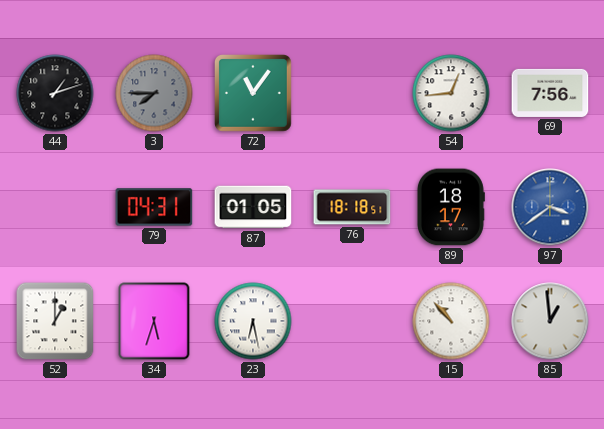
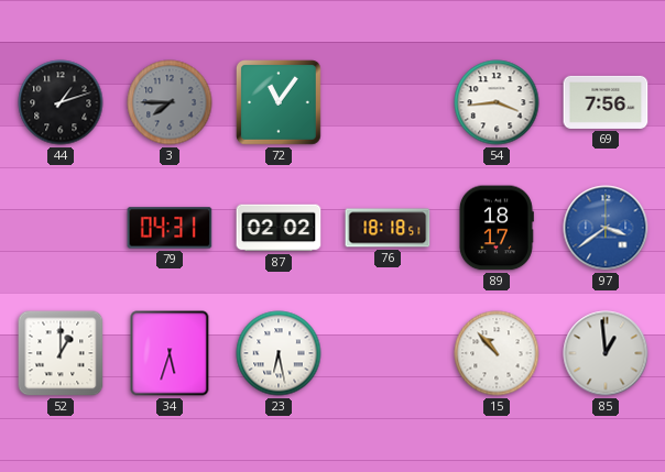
54: 12:44 -> 3:44
87: 01:05 -> 02:02
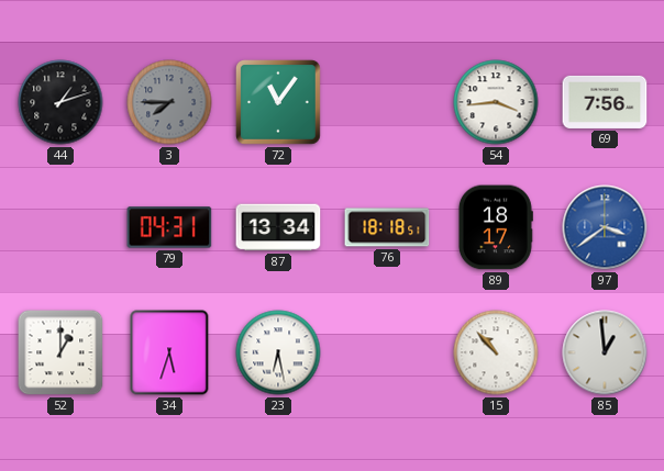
87: 02:02 -> 13:34
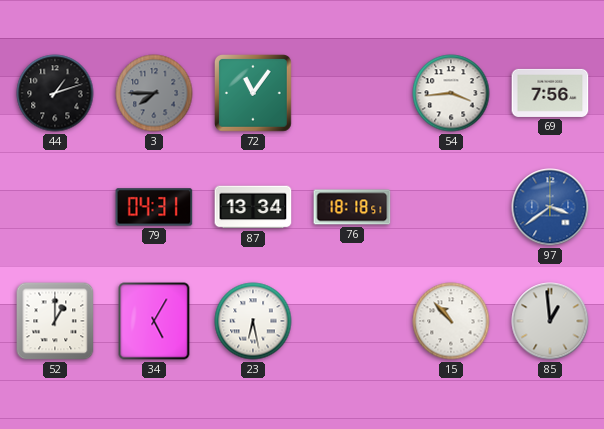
89: 18:17 -> none
34: 5:33 -> 5:05
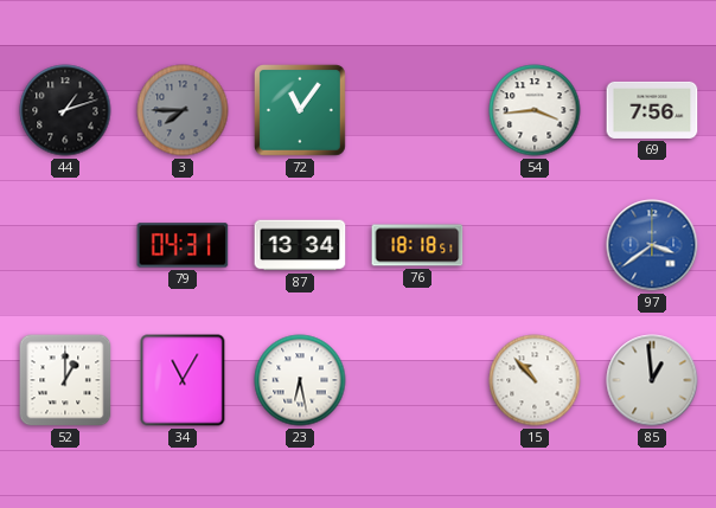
34: 5:05 -> 11:05
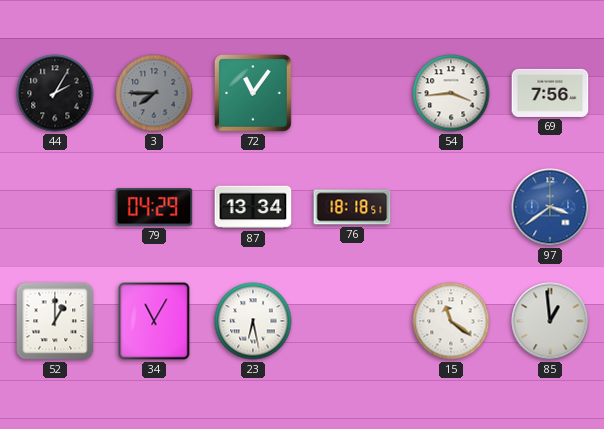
44: 1:12 -> 2:05
79: 04:31 -> 04:29
15: 10:53 -> 11:21
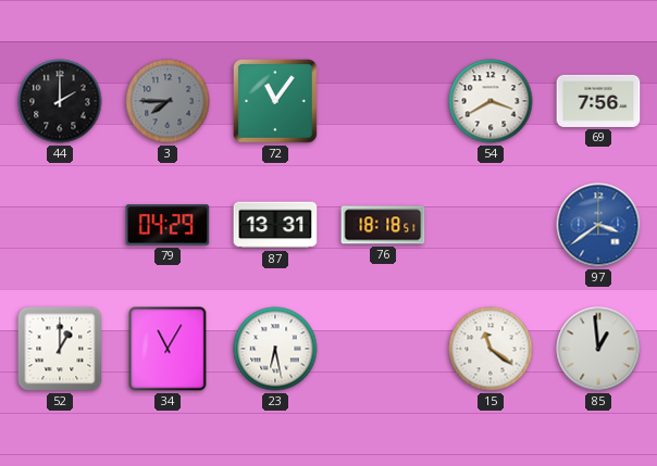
44: 2:05 -> 2:00
54: 3:44 -> 3:40
87: 13:34 -> 13:31
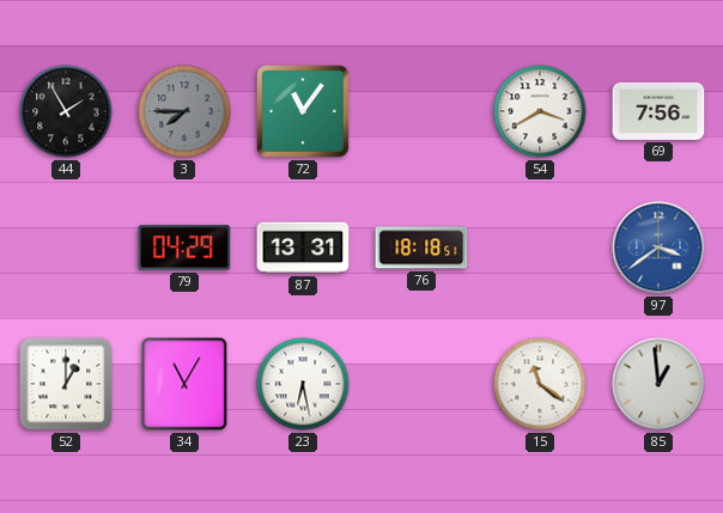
44: 2:00 -> 1:55
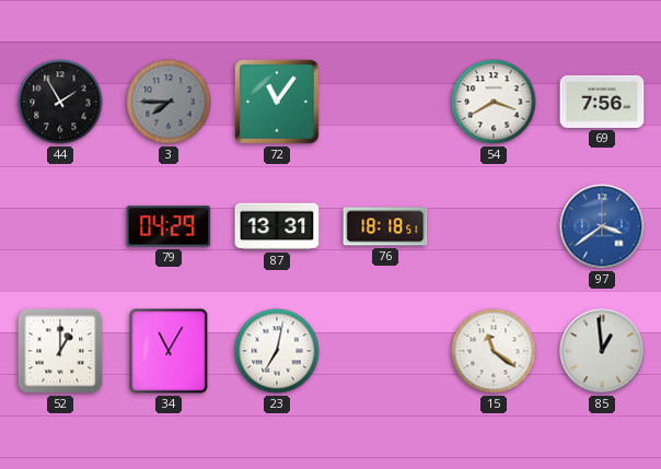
23: 6:28 -> 7:02
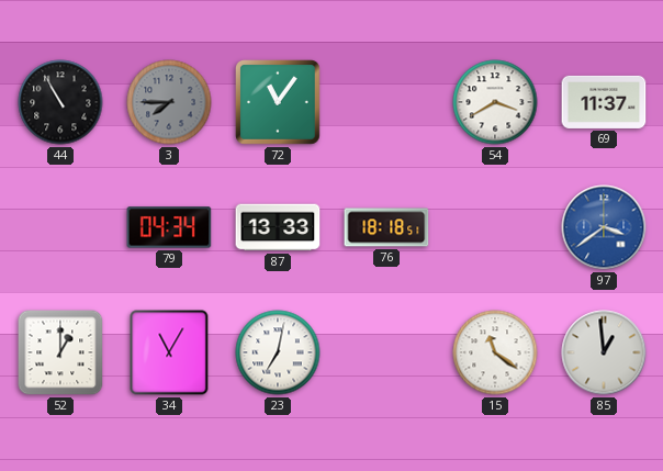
44: 1:55 -> 10:55
69: 7:56 -> 11:37
79: 04:29 -> 04:34
87: 13:31 -> 13:33
